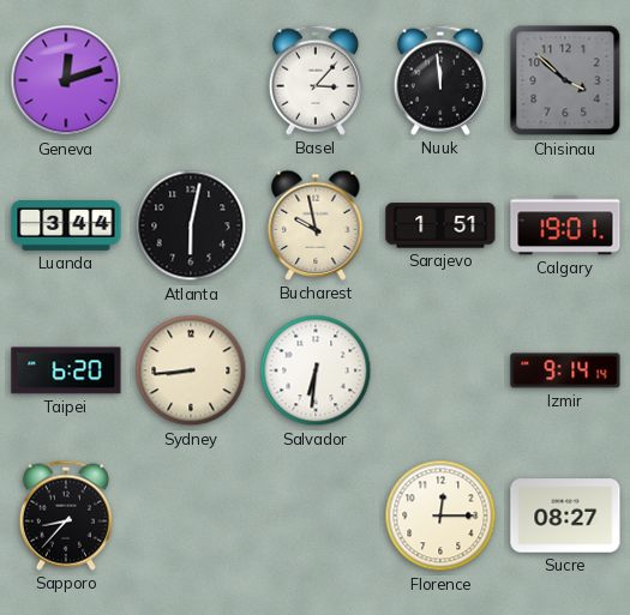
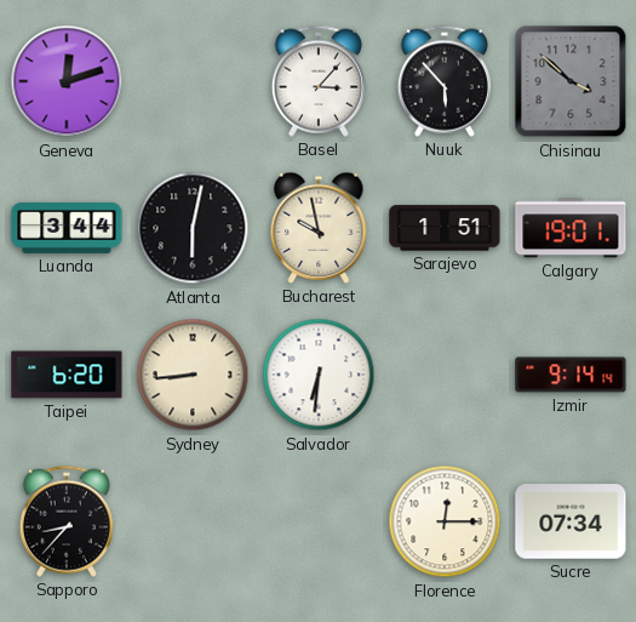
Nuuk: 11:59 -> 5:53
Sucre: 08:27 -> 07:34
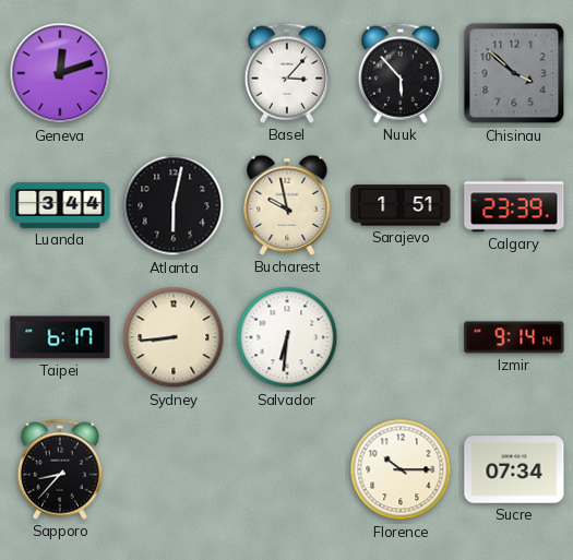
Calgary: 19:01 -> 23:39
Taipei: 6:20 -> 6:17
Florence: 12:15 -> 10:15
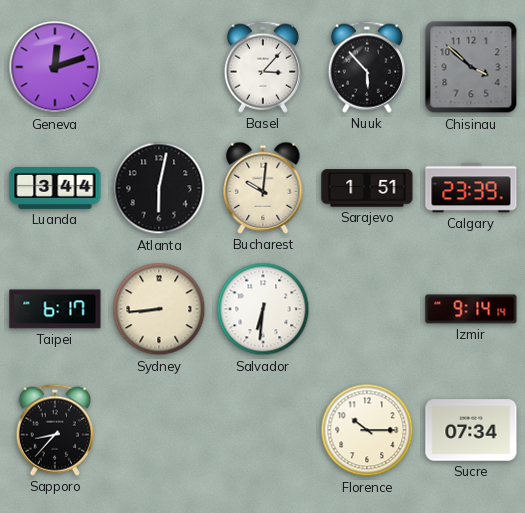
Bucharest: 9:58 -> 10:01
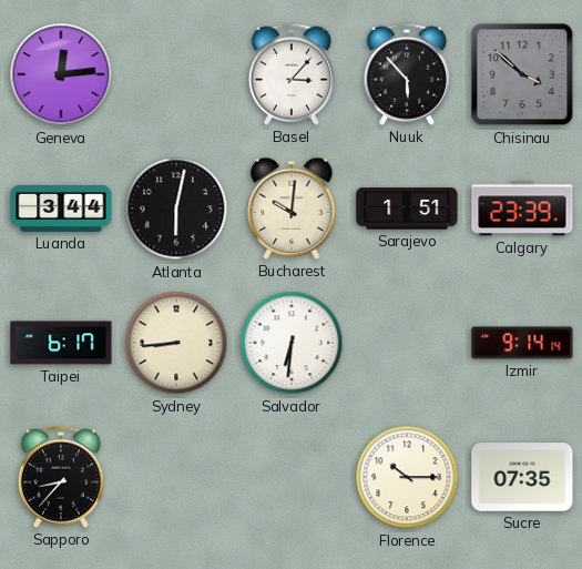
Geneva: 12:12 -> 12:14
Sucre: 07:34 -> 07:35
